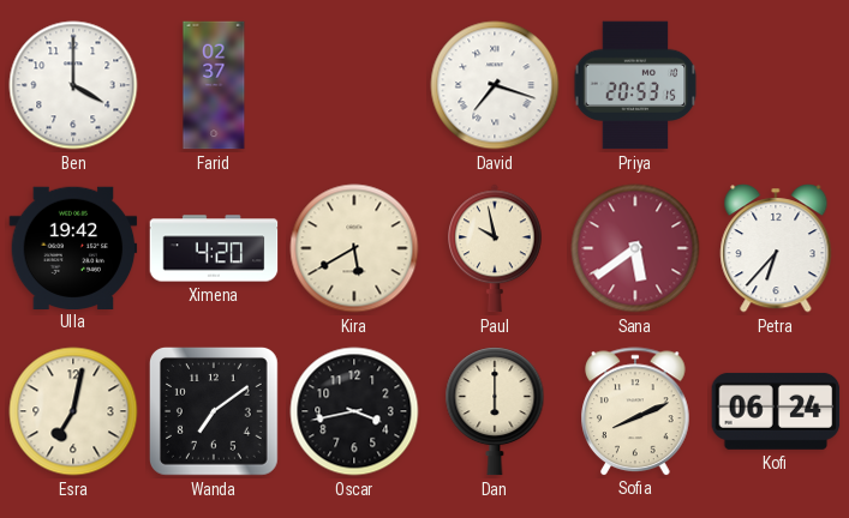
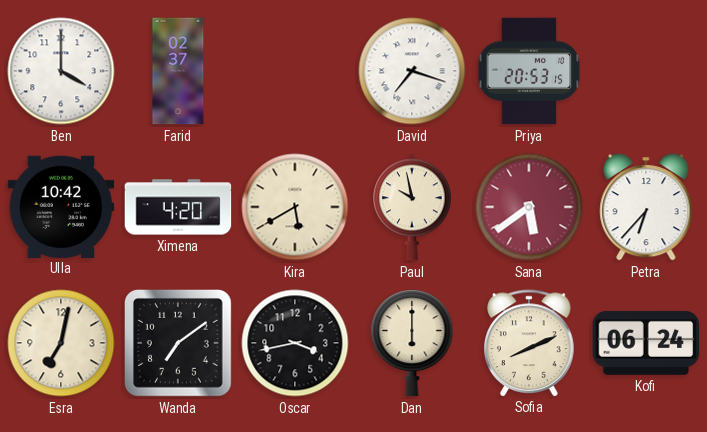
Ulla: 19:42 -> 10:42
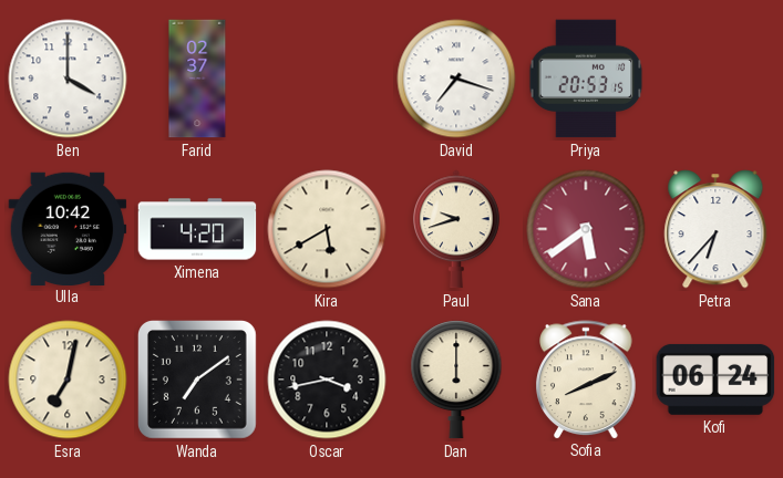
Paul: 9:58 -> 9:42
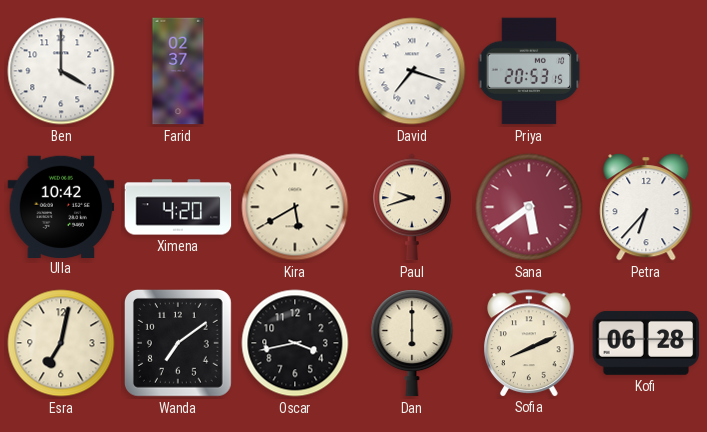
Kofi: 06:24 -> 06:28
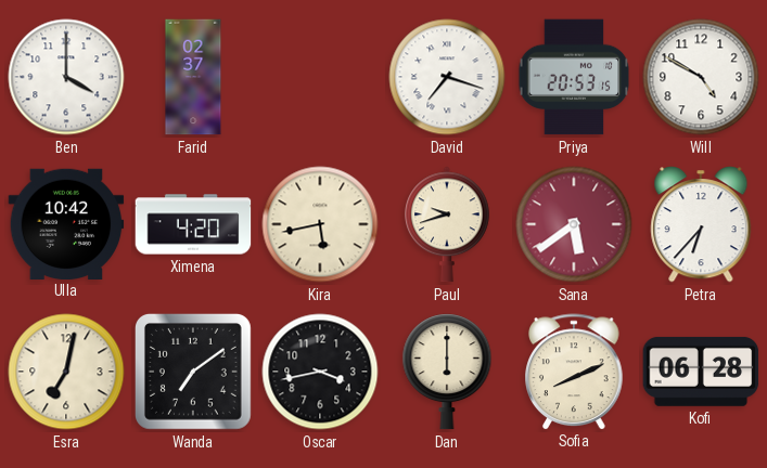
Will: none -> 4:50
Kira: 5:40 -> 5:43
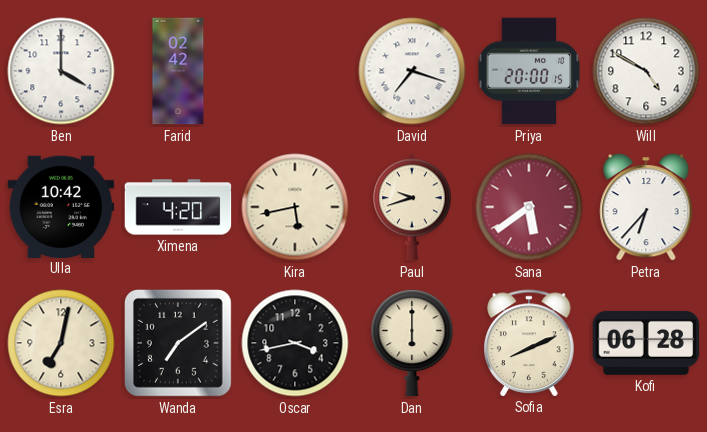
Farid: 02:37 -> 02:42
Priya: 20:53 -> 20:00
